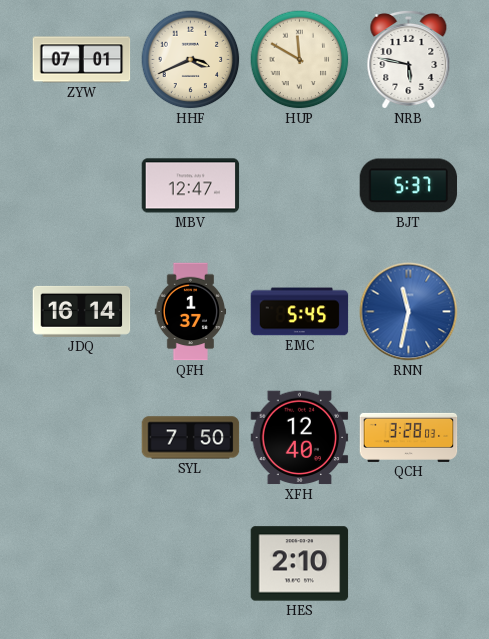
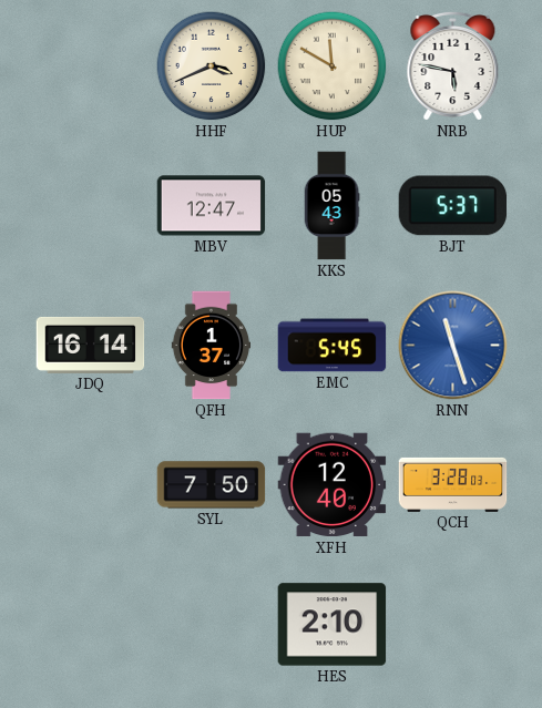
ZYW: 07:01 -> none
KKS: none -> 05:43
RNN: 11:32 -> 11:27
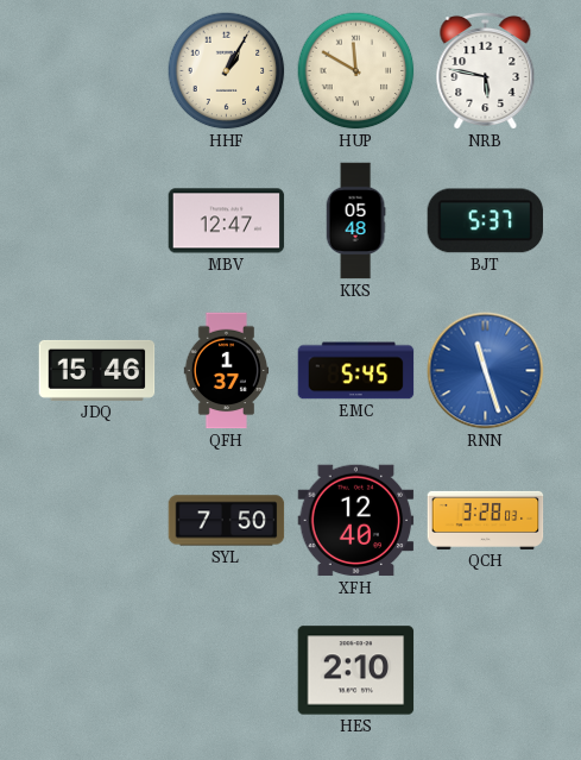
HHF: 3:41 -> 1:05
KKS: 05:43 -> 05:48
JDQ: 16:14 -> 15:46
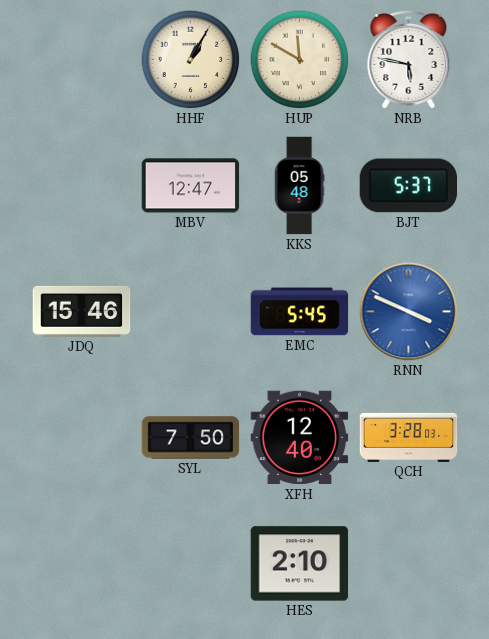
QFH: 1:37 -> none
RNN: 11:27 -> 3:49
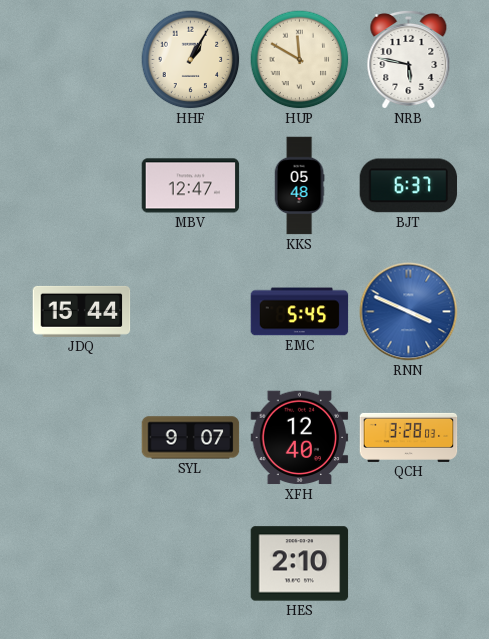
BJT: 5:37 -> 6:37
JDQ: 15:46 -> 15:44
SYL: 7:50 -> 9:07
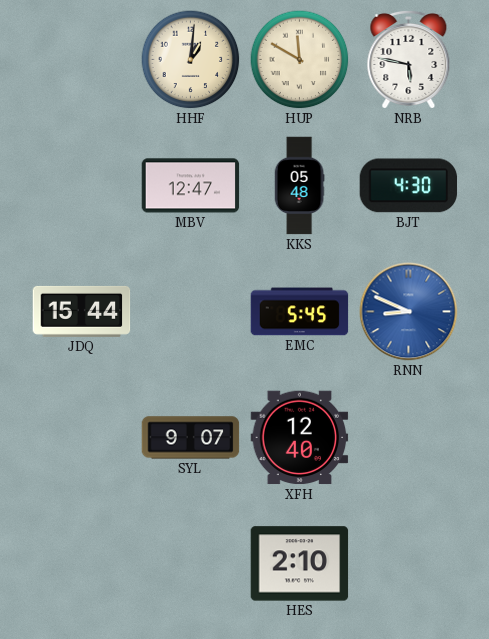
HHF: 1:05 -> 1:01
BJT: 6:37 -> 4:30
RNN: 3:49 -> 8:49
QCH: 3:28 -> none
